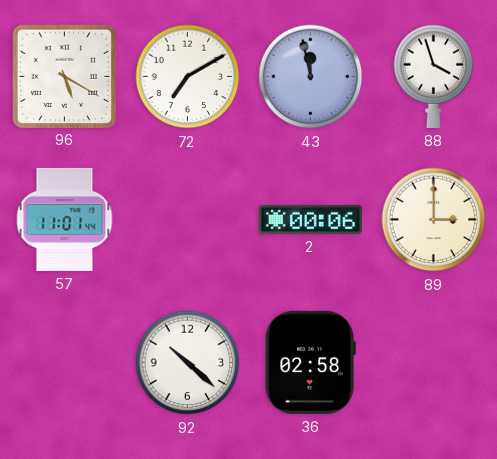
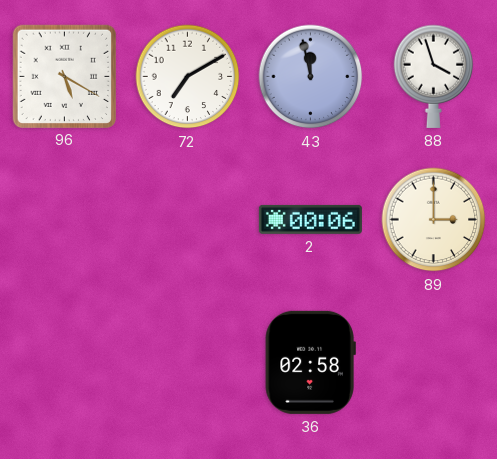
57: 11:01 -> none
92: 10:22 -> none
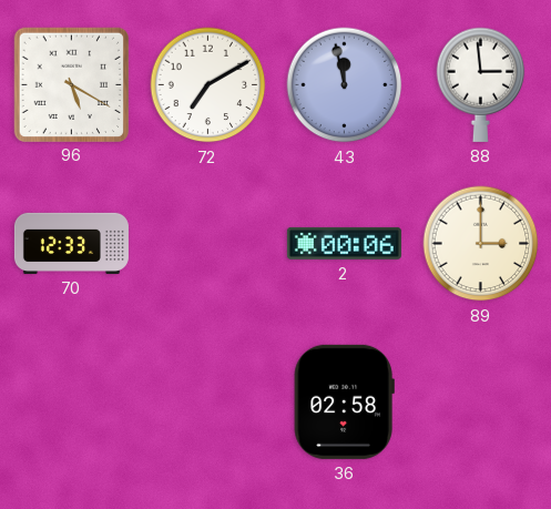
88: 3:57 -> 2:59
70: none -> 12:33
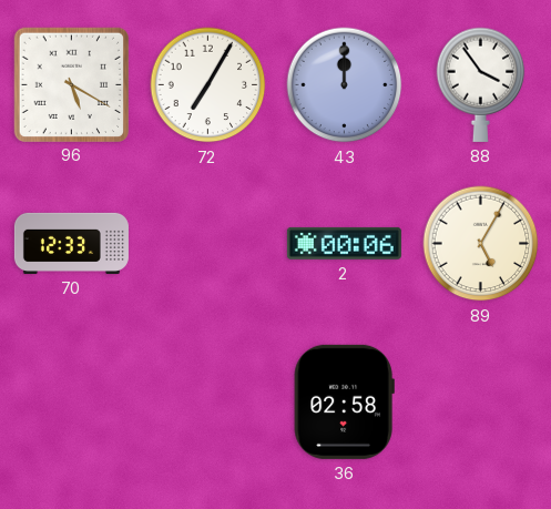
72: 7:10 -> 7:05
43: 11:58 -> 12:00
88: 2:59 -> 3:54
89: 3:00 -> 5:05
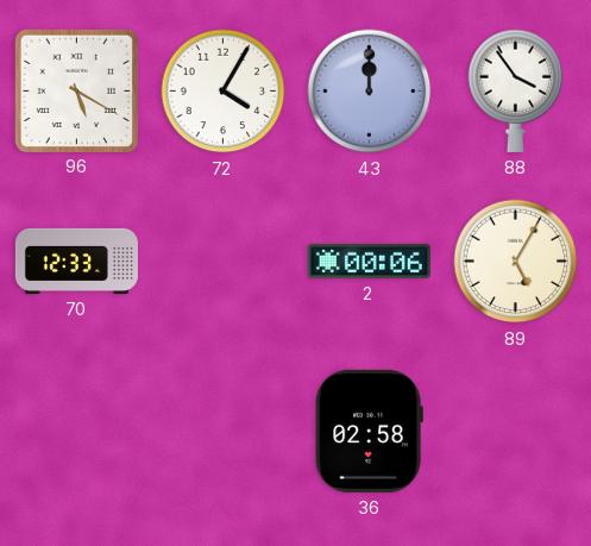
72: 7:05 -> 4:05
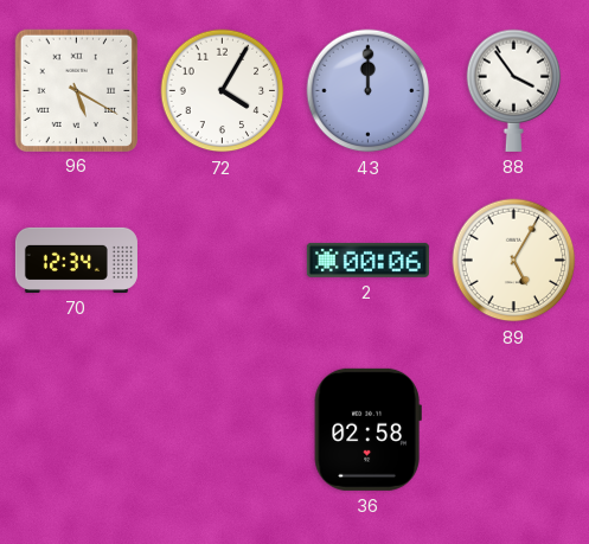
70: 12:33 -> 12:34
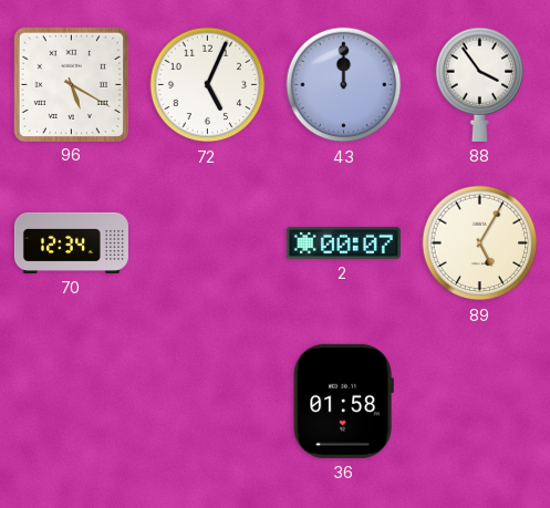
72: 4:05 -> 5:04
2: 00:06 -> 00:07
36: 02:58 -> 01:58
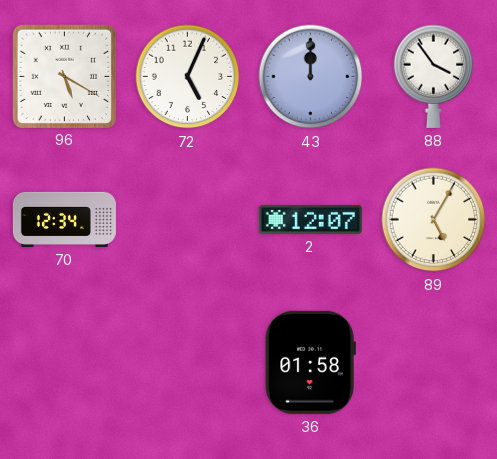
2: 00:07 -> 12:07
